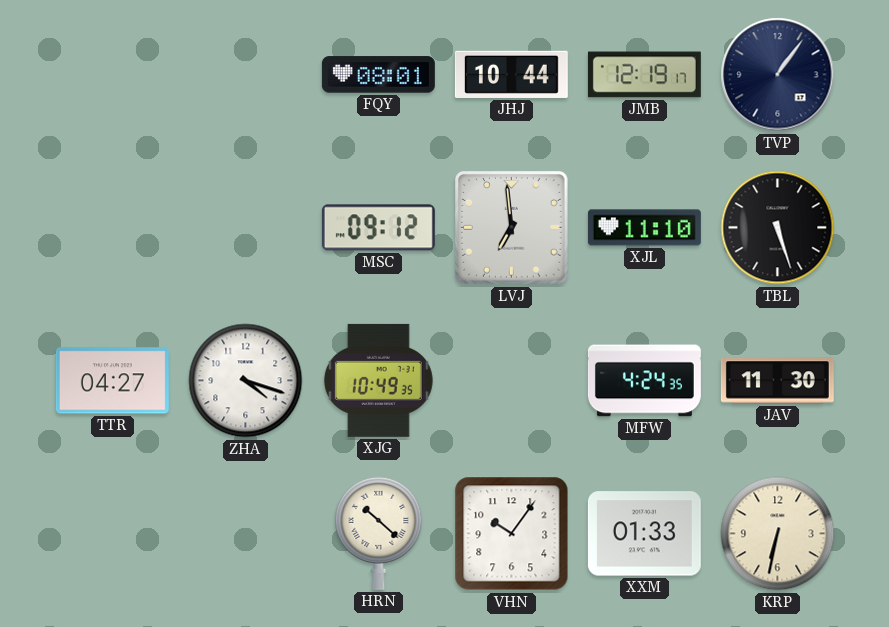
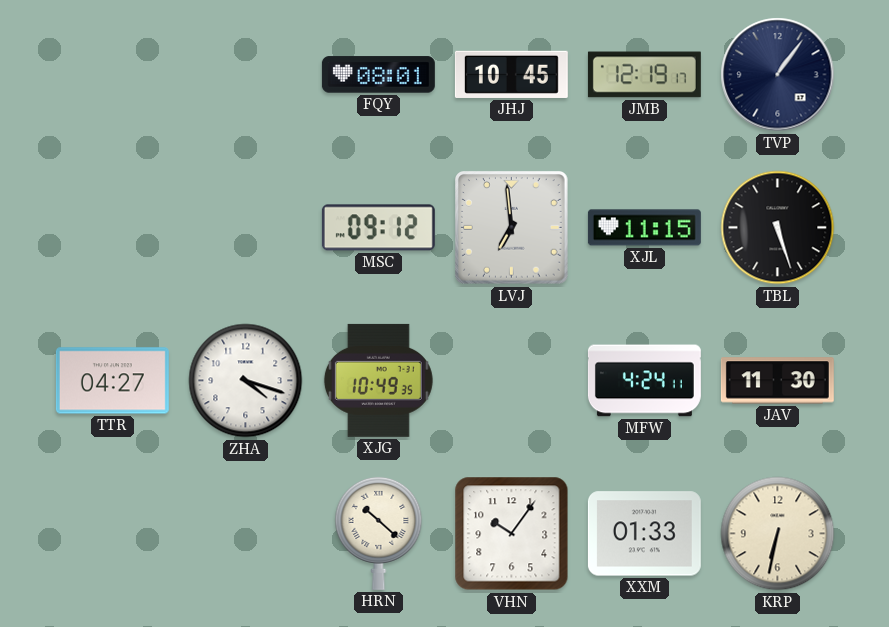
JHJ: 10:44 -> 10:45
XJL: 11:10 -> 11:15
MFW: 4:24:35 -> 4:24:11
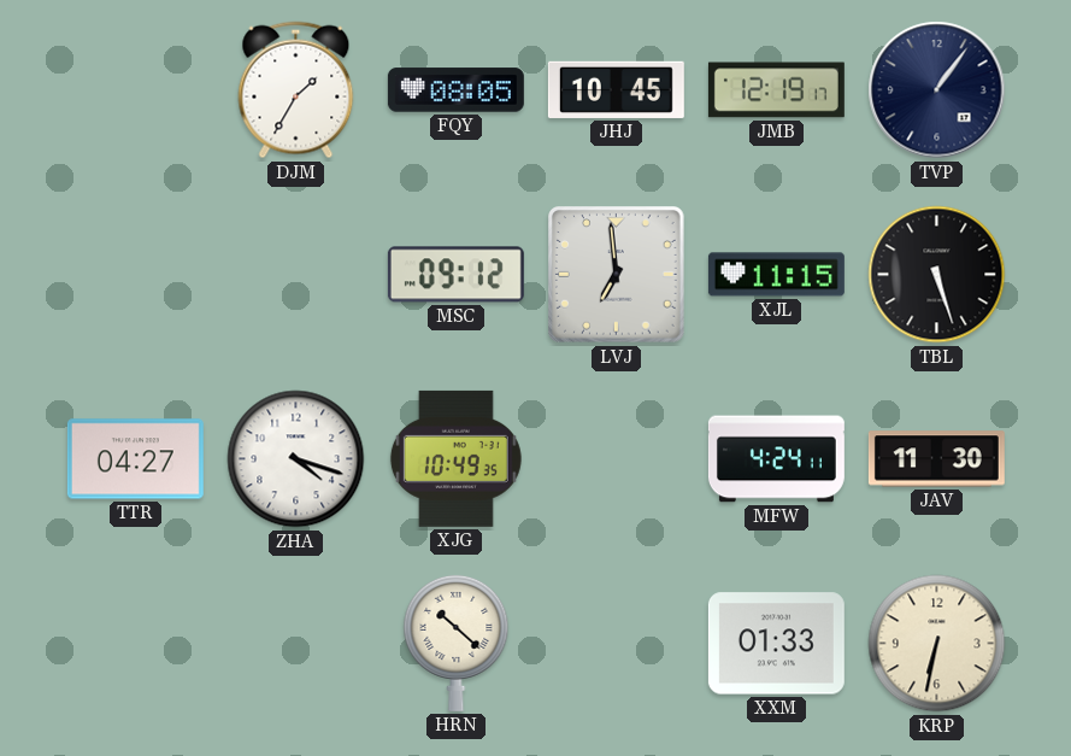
DJM: none -> 1:35
FQY: 08:01 -> 08:05
VHN: 10:06 -> none
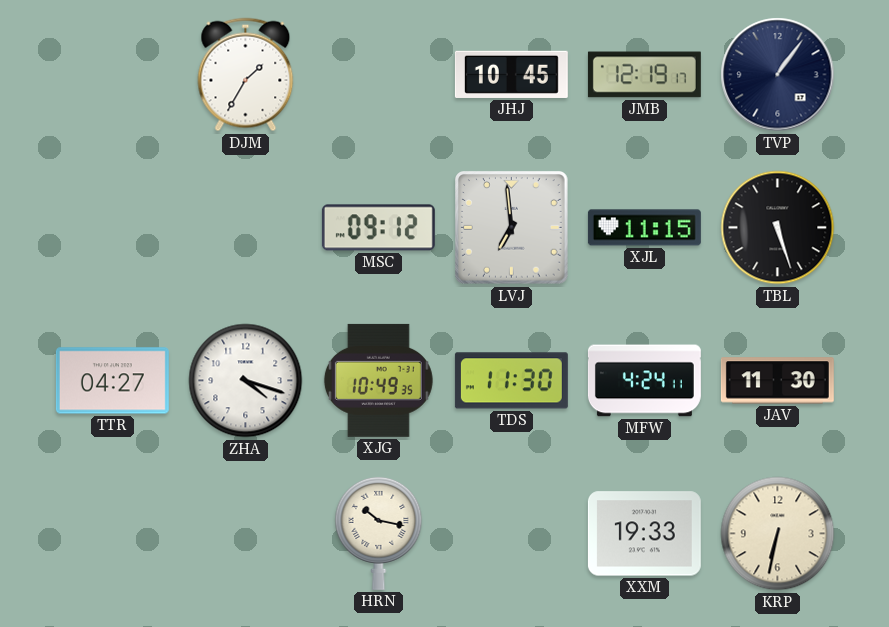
FQY: 08:05 -> none
TDS: none -> 11:30
HRN: 10:22 -> 10:17
XXM: 01:33 -> 19:33
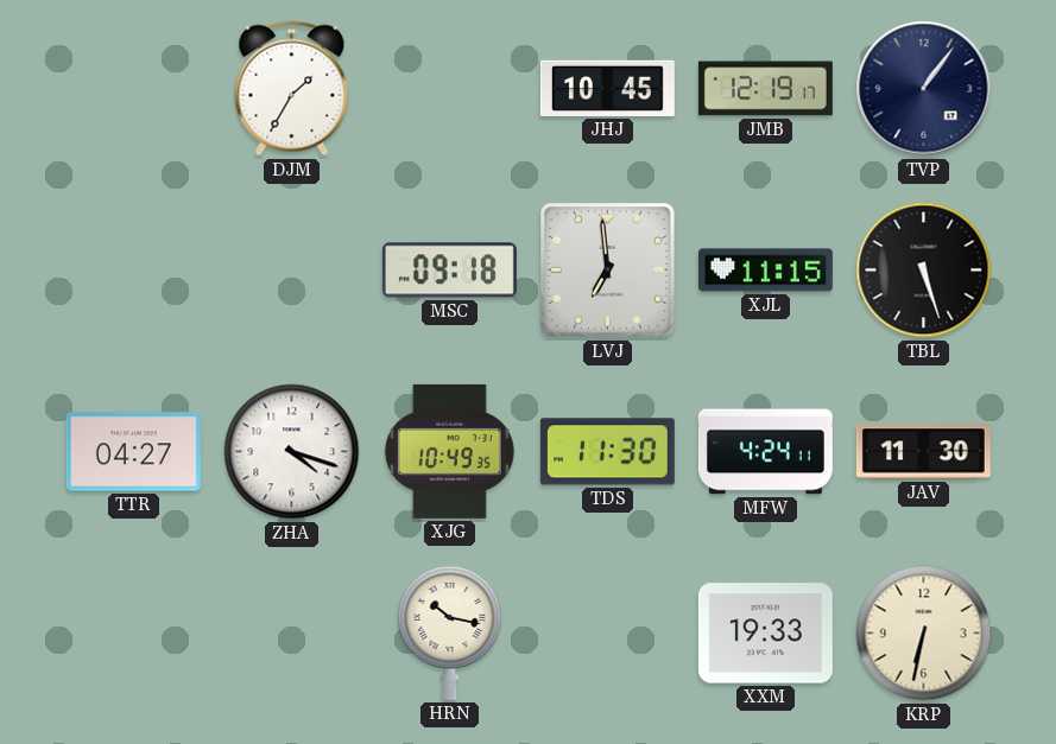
MSC: 09:12 -> 09:18
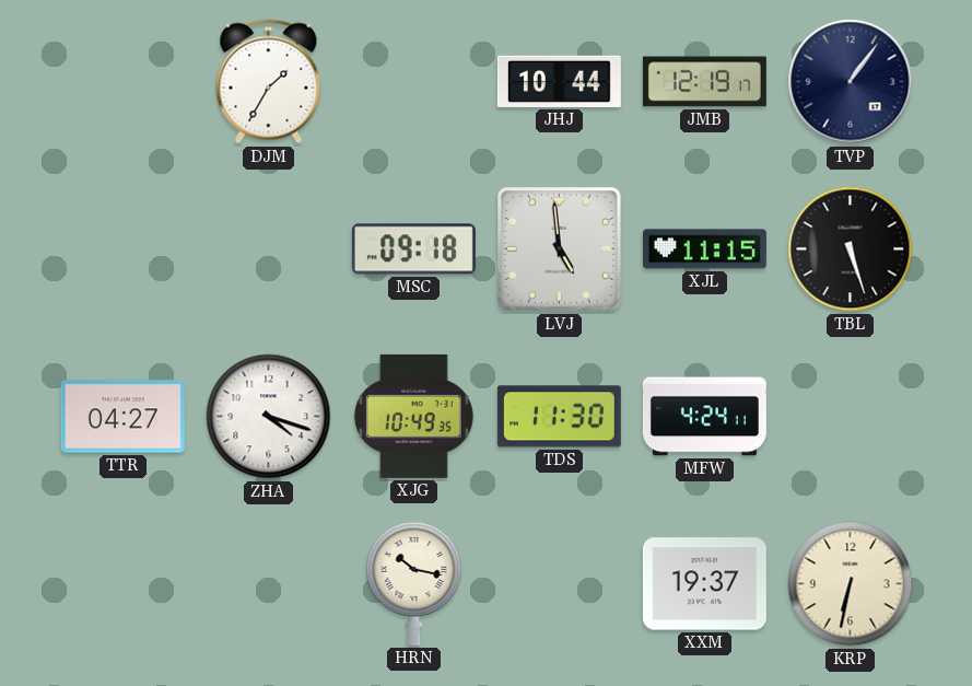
JHJ: 10:45 -> 10:44
LVJ: 6:59 -> 4:59
JAV: 11:30 -> none
XXM: 19:33 -> 19:37
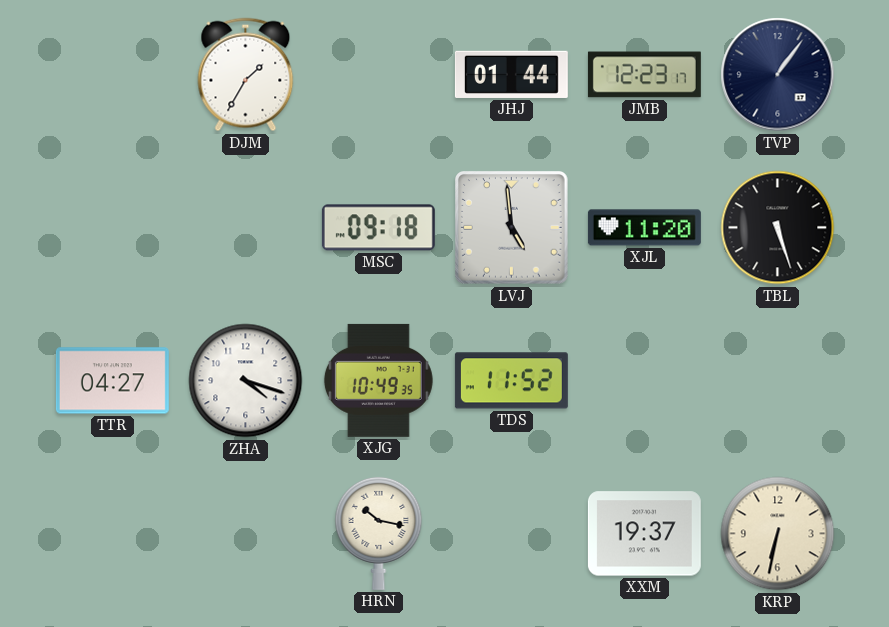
JHJ: 10:44 -> 01:44
JMB: 12:19 -> 12:23
XJL: 11:15 -> 11:20
TDS: 11:30 -> 11:52
MFW: 4:24 -> none
